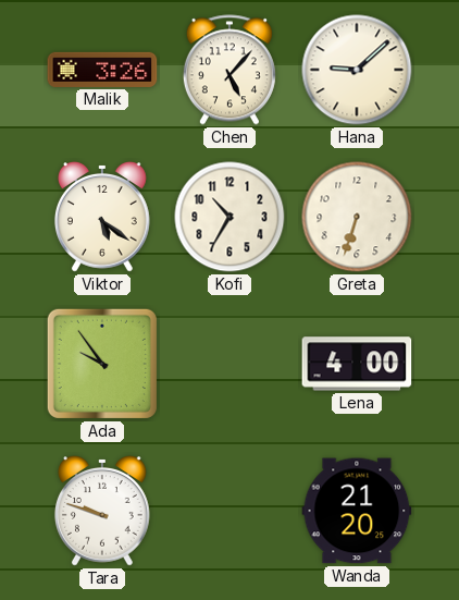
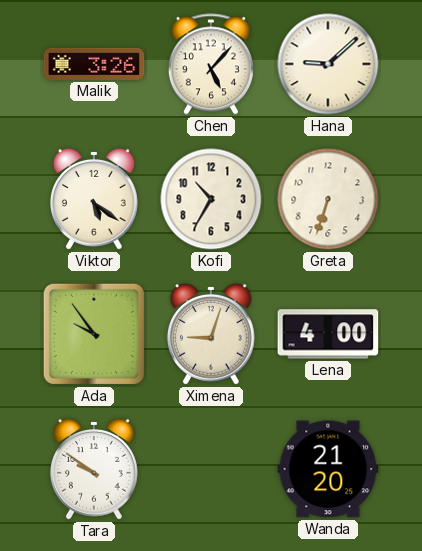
Ximena: none -> 9:03
Tara: 9:48 -> 9:51
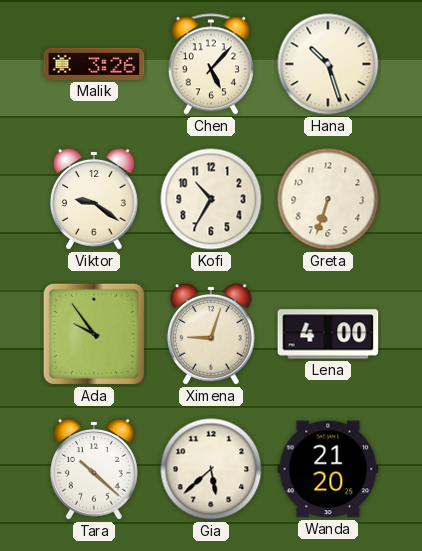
Hana: 9:08 -> 10:27
Viktor: 5:21 -> 9:21
Tara: 9:51 -> 10:22
Gia: none -> 5:38
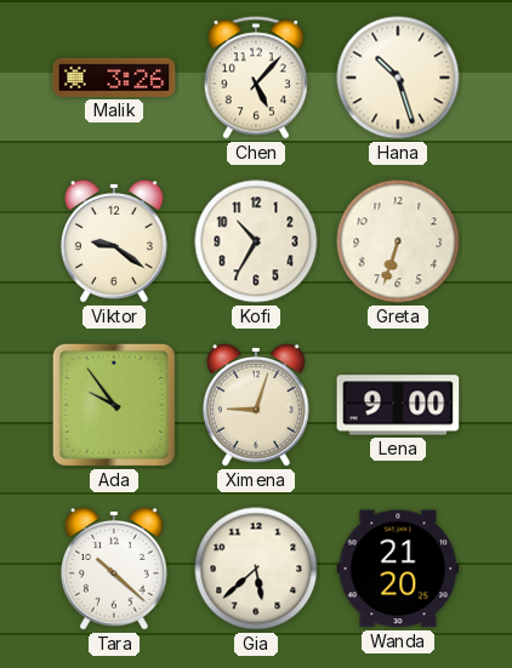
Lena: 4:00 -> 9:00
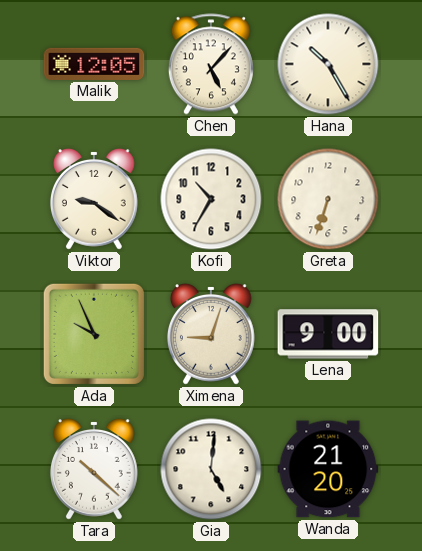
Malik: 3:26 -> 12:05
Hana: 10:27 -> 10:25
Ada: 9:54 -> 9:56
Gia: 5:38 -> 5:01
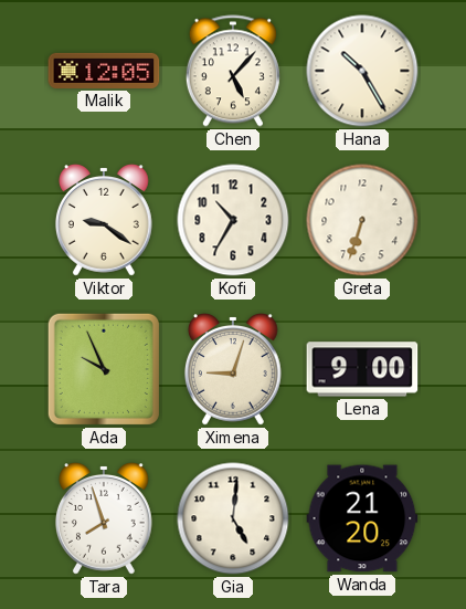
Tara: 10:22 -> 7:57
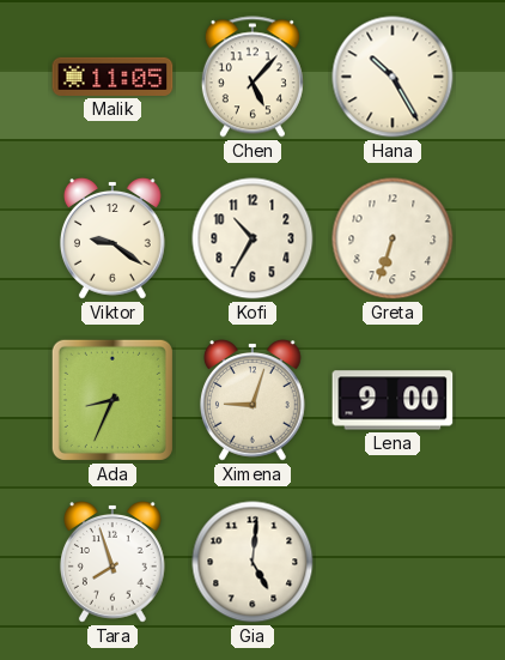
Malik: 12:05 -> 11:05
Ada: 9:56 -> 8:34
Wanda: 21:20 -> none
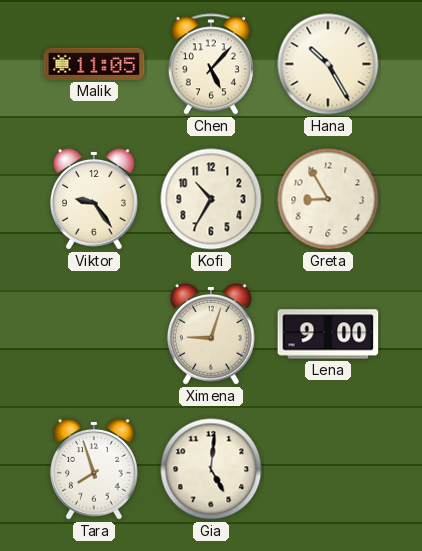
Viktor: 9:21 -> 9:24
Greta: 6:33 -> 8:55
Ada: 8:34 -> none
